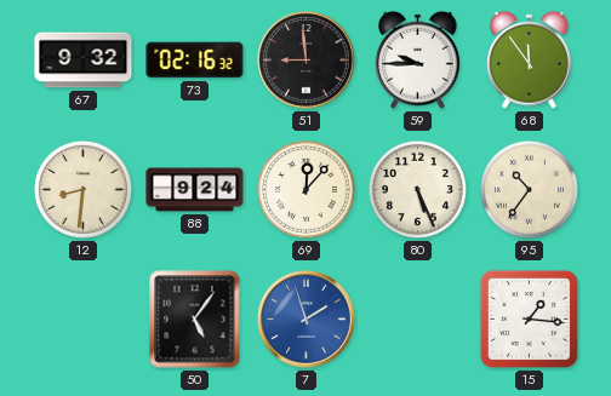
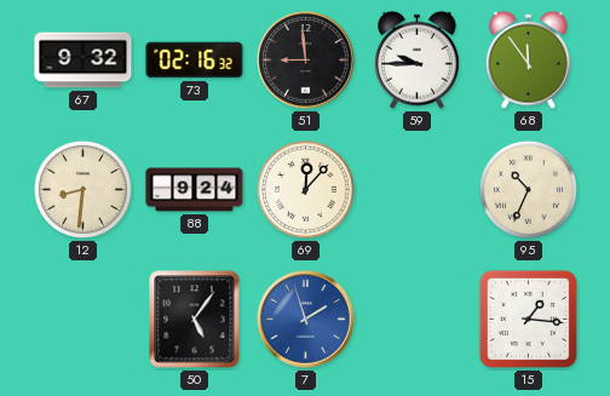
80: 5:26 -> none
95: 10:36 -> 10:34
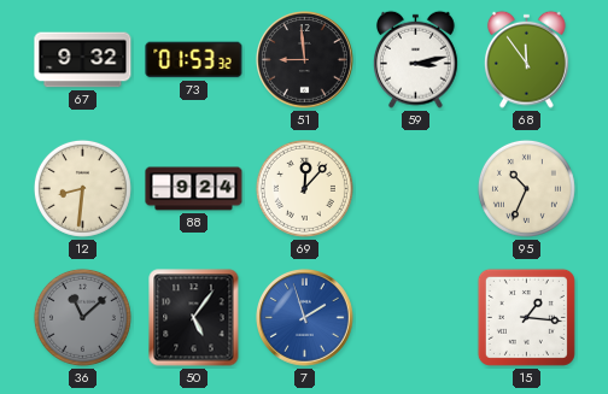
73: 02:16 -> 01:53
59: 9:45 -> 3:13
36: none -> 11:08
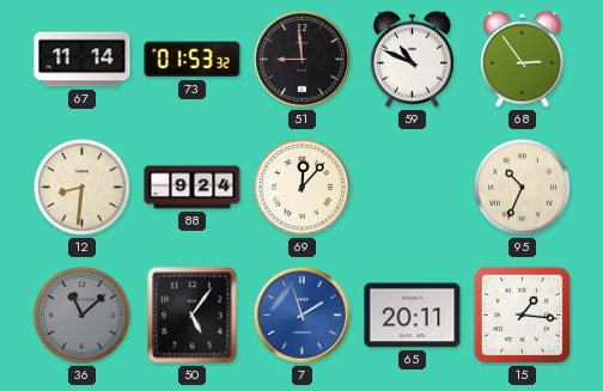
67: 9:32 -> 11:14
59: 3:13 -> 10:49
68: 11:54 -> 2:54
65: none -> 20:11
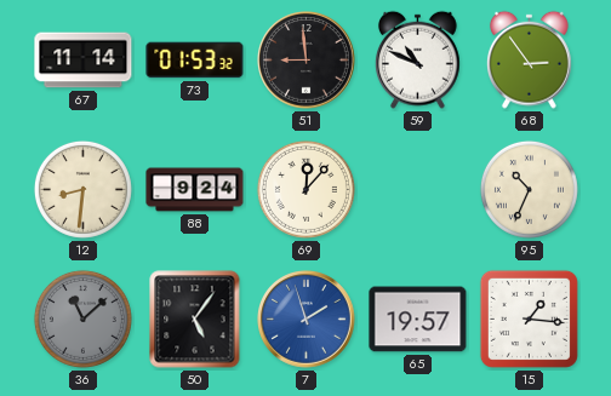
65: 20:11 -> 19:57
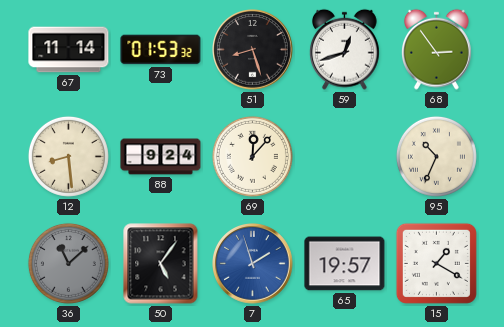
51: 8:59 -> 8:27
59: 10:49 -> 12:42
12: 8:31 -> 8:29
15: 1:16 -> 1:20
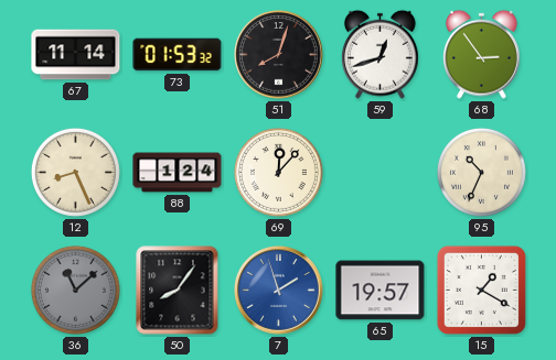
51: 8:27 -> 8:03
12: 8:29 -> 8:26
88: 9:24 -> 1:24
50: 5:06 -> 8:06
